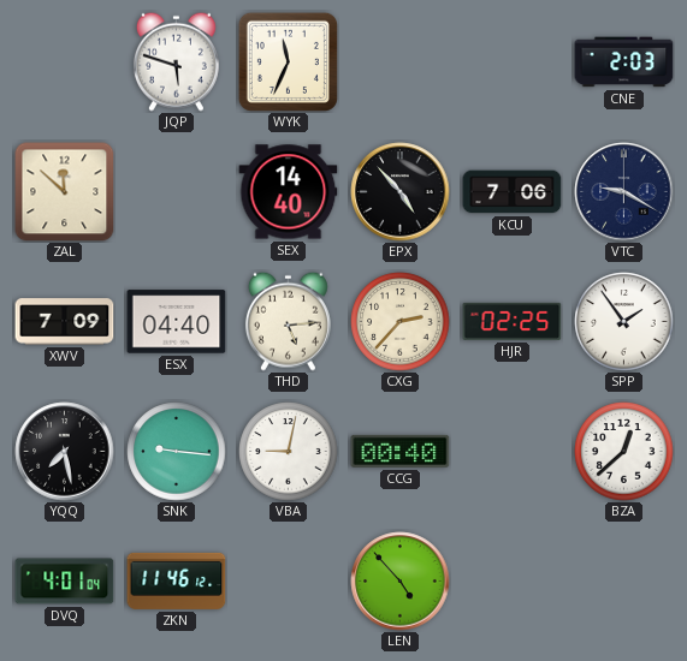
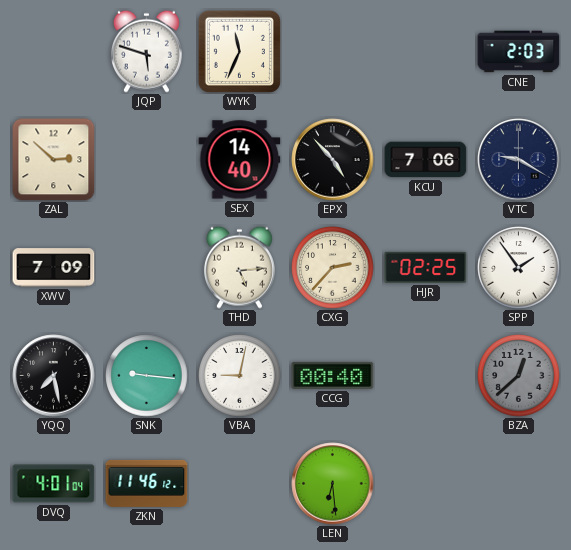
ZAL: 11:52 -> 2:52
ESX: 04:40 -> none
BZA dial: white -> grey
LEN: 4:53 -> 6:29
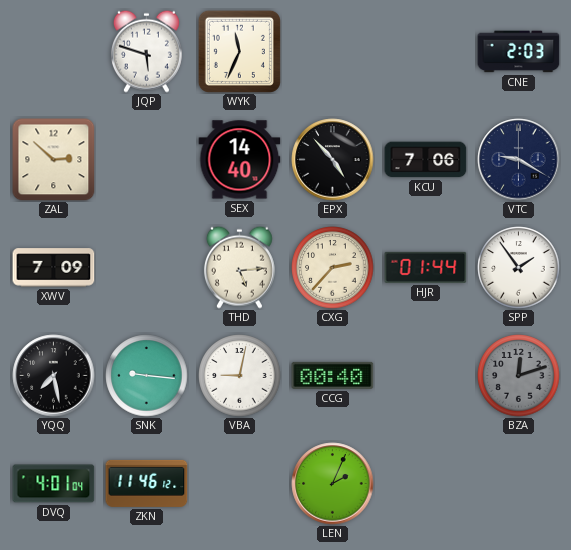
HJR: 02:25 -> 01:44
BZA: 12:38 -> 12:12
LEN: 6:29 -> 2:04
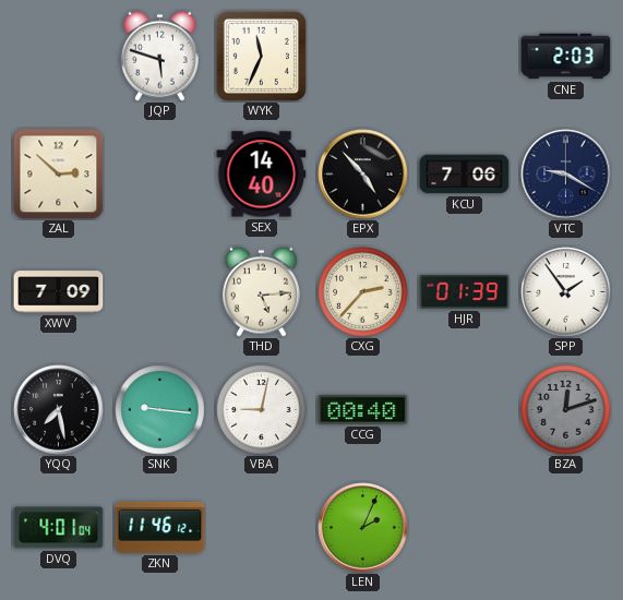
HJR: 01:44 -> 01:39
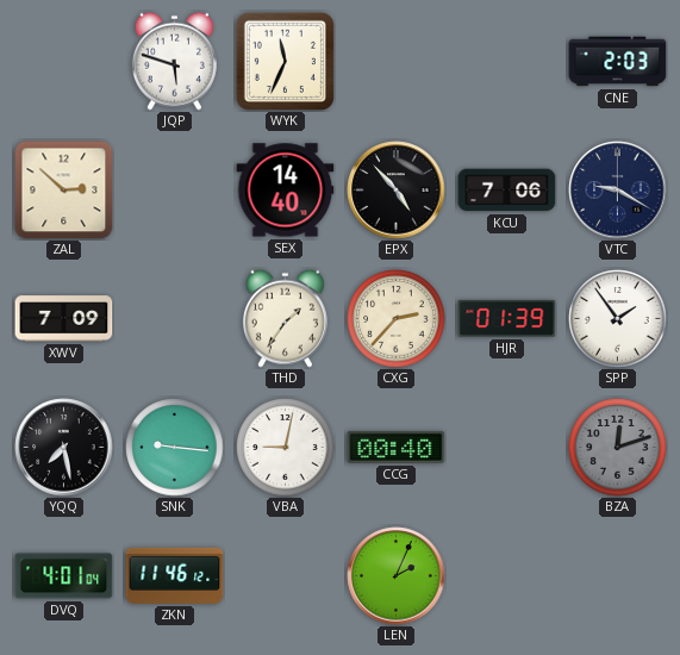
THD: 5:14 -> 1:36
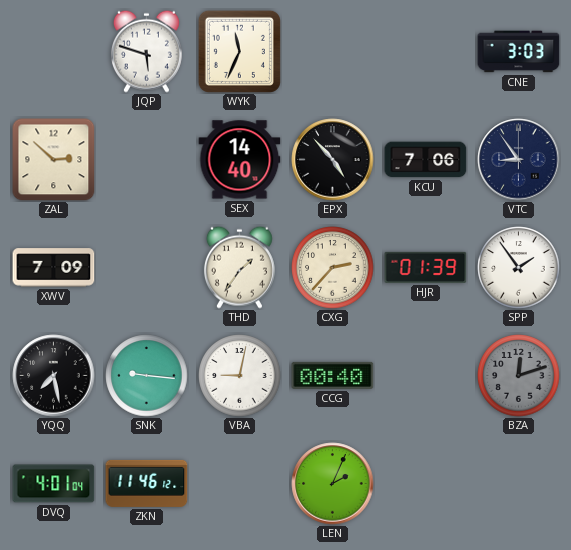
CNE: 2:03 -> 3:03
VTC: 9:20 -> 8:54
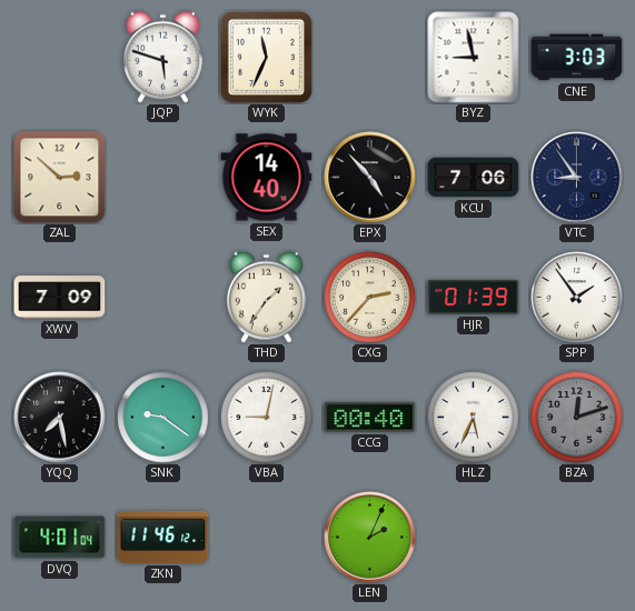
BYZ: none -> 8:58
SNK: 9:16 -> 9:21
HLZ: none -> 5:34
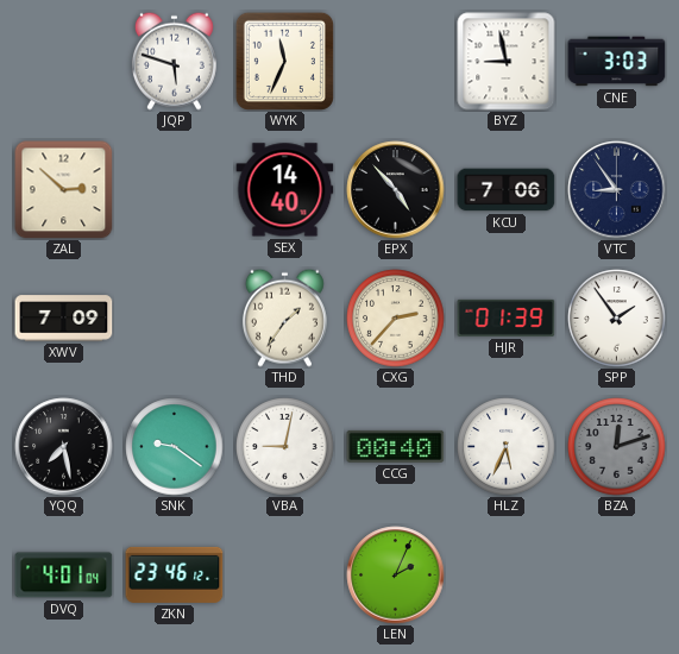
ZKN: 11:46 -> 23:46
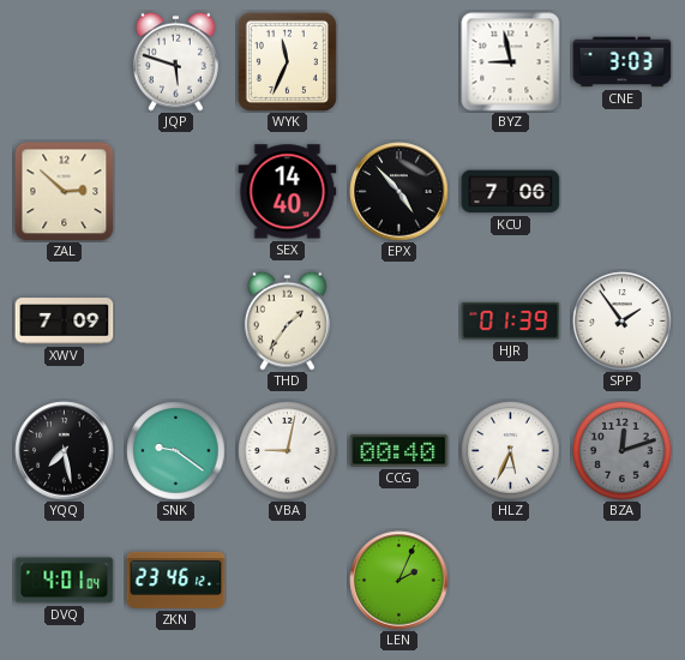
VTC: 8:54 -> none
CXG: 2:37 -> none
